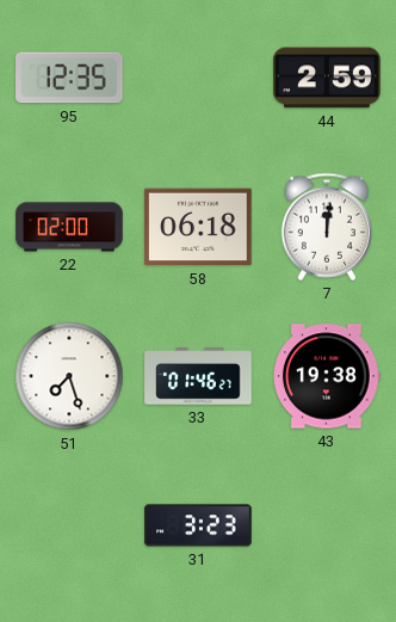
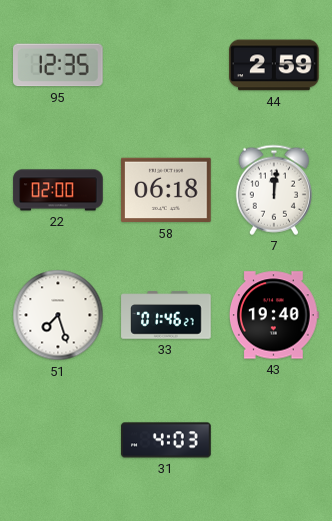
43: 19:38 -> 19:40
31: 3:23 -> 4:03
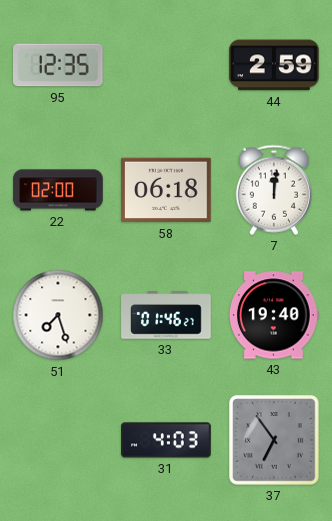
37: none -> 6:54
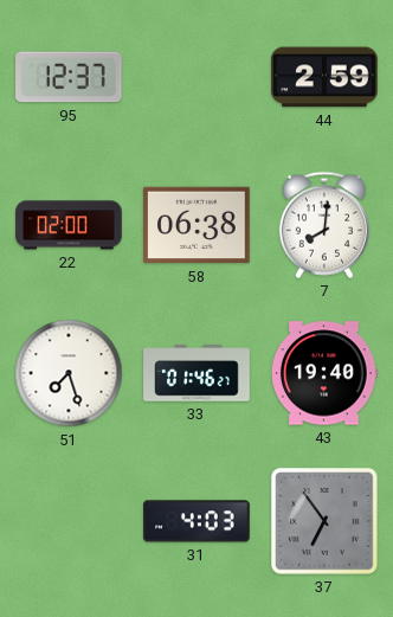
95: 12:35 -> 12:37
58: 06:18 -> 06:38
7: 12:01 -> 8:01
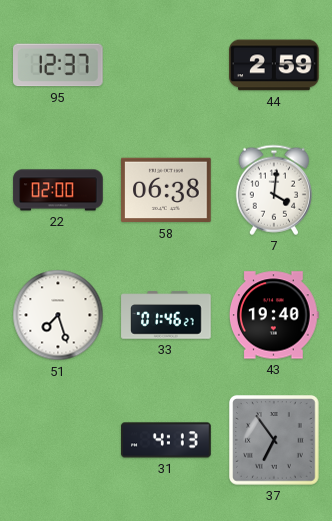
7: 8:01 -> 4:01
31: 4:03 -> 4:13
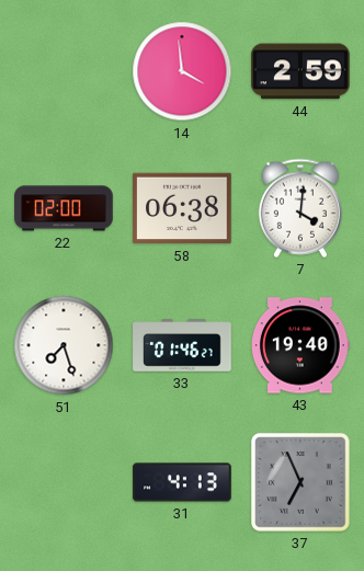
95: 12:37 -> none
14: none -> 3:59
37: 6:54 -> 6:56
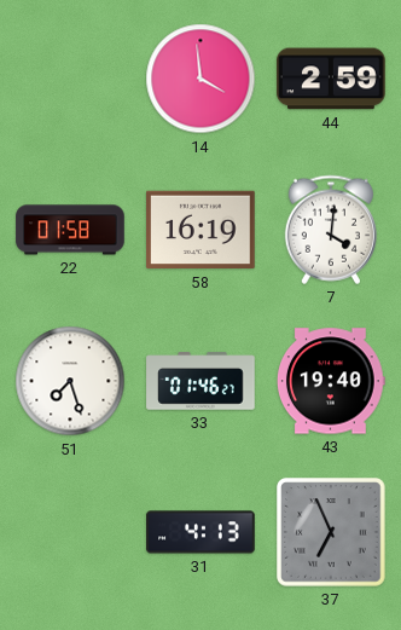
22: 02:00 -> 01:58
58: 06:38 -> 16:19
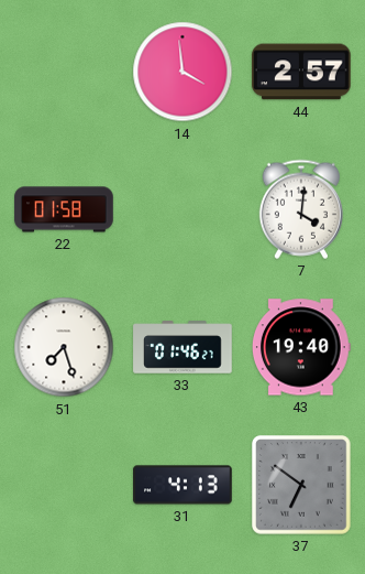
44: 2:59 -> 2:57
58: 16:19 -> none
37: 6:56 -> 6:51
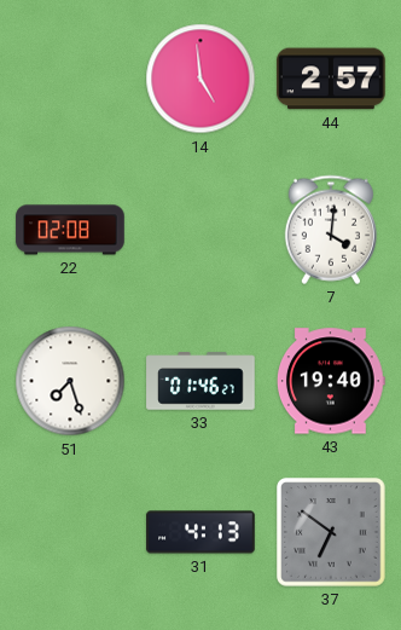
14: 3:59 -> 4:59
22: 01:58 -> 02:08
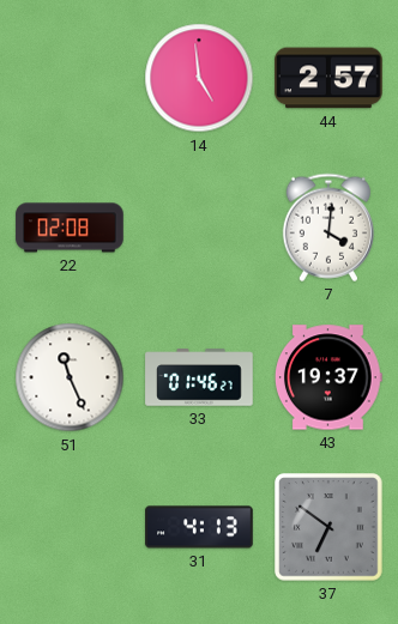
51: 7:27 -> 11:26
43: 19:40 -> 19:37
